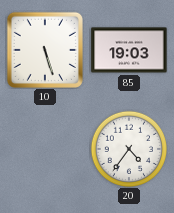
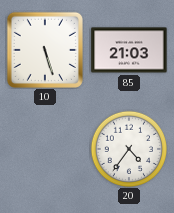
85: 19:03 -> 21:03
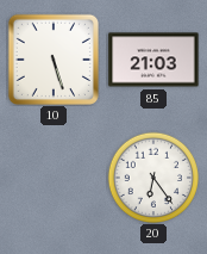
20: 4:36 -> 6:24
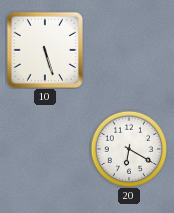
85: 21:03 -> none
20: 6:24 -> 6:20
